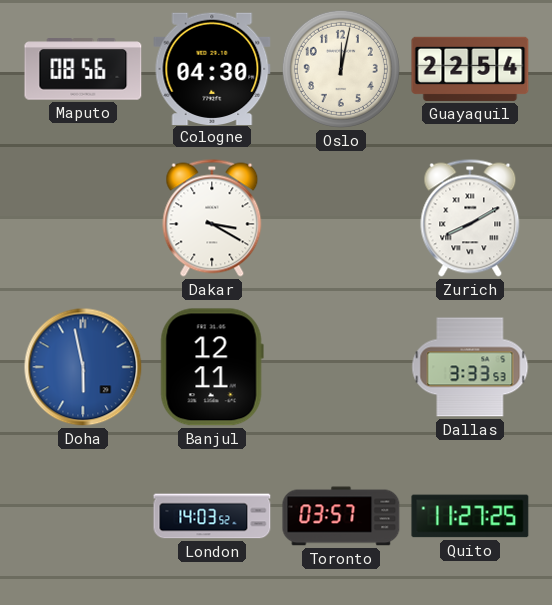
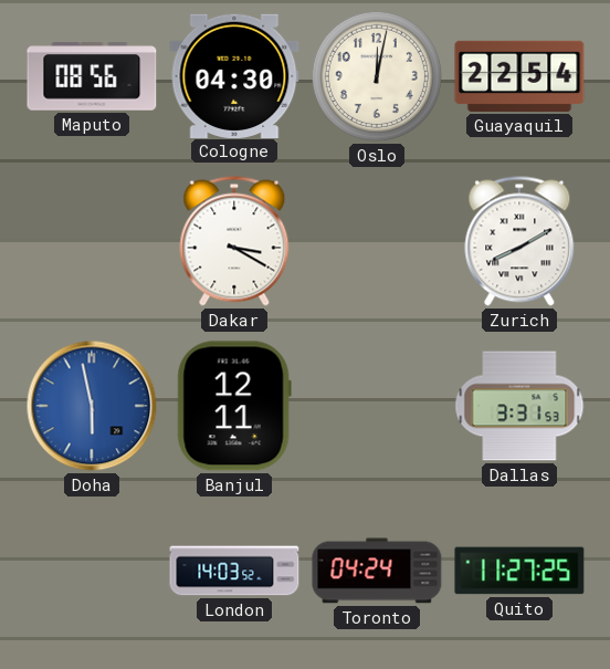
Dallas: 3:33 -> 3:31
Toronto: 03:57 -> 04:24
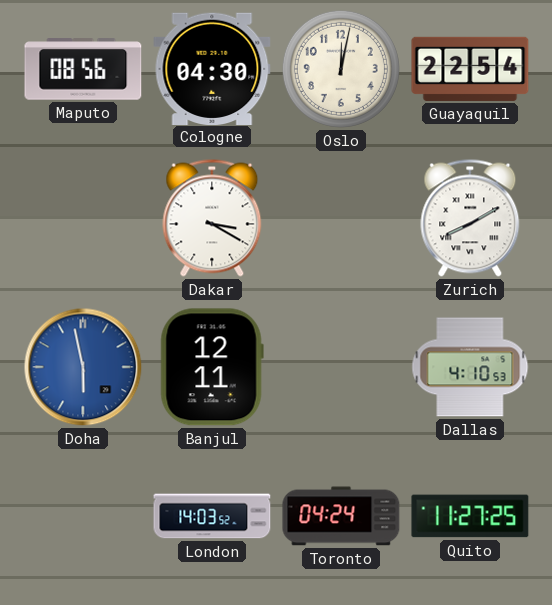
Dallas: 3:31 -> 4:10
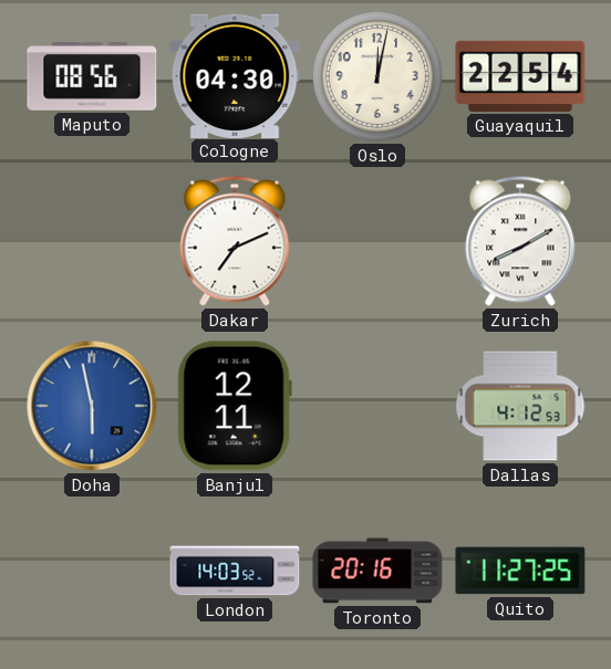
Dakar: 3:20 -> 7:11
Dallas: 4:10 -> 4:12
Toronto: 04:24 -> 20:16
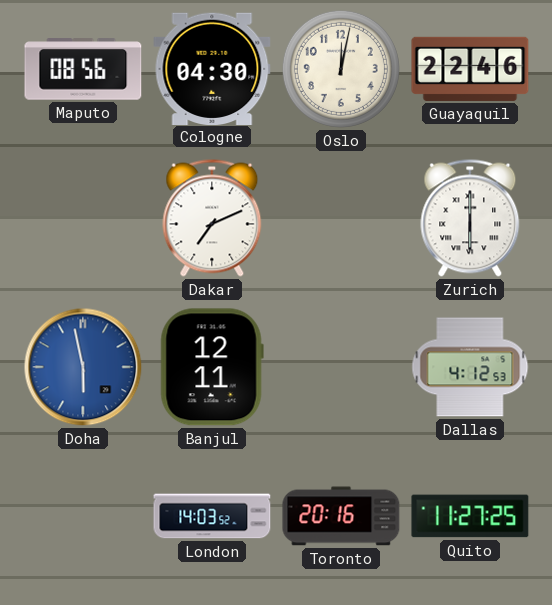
Guayaquil: 22:54 -> 22:46
Zurich: 8:10 -> 6:00
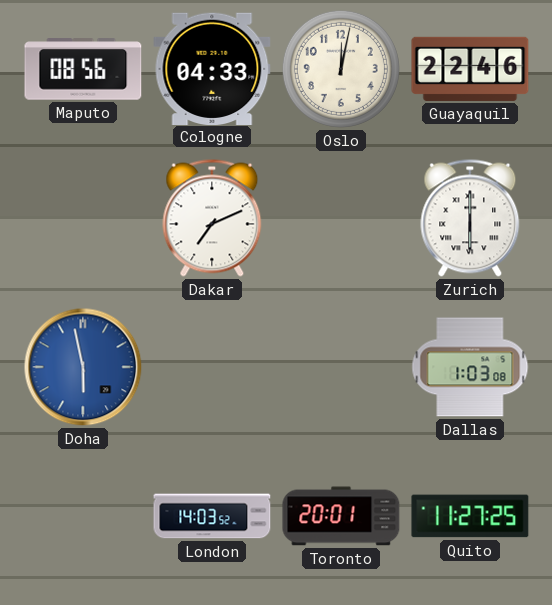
Cologne: 04:30 -> 04:33
Banjul: 12:11 -> none
Dallas: 4:12 -> 1:03
Toronto: 20:16 -> 20:01
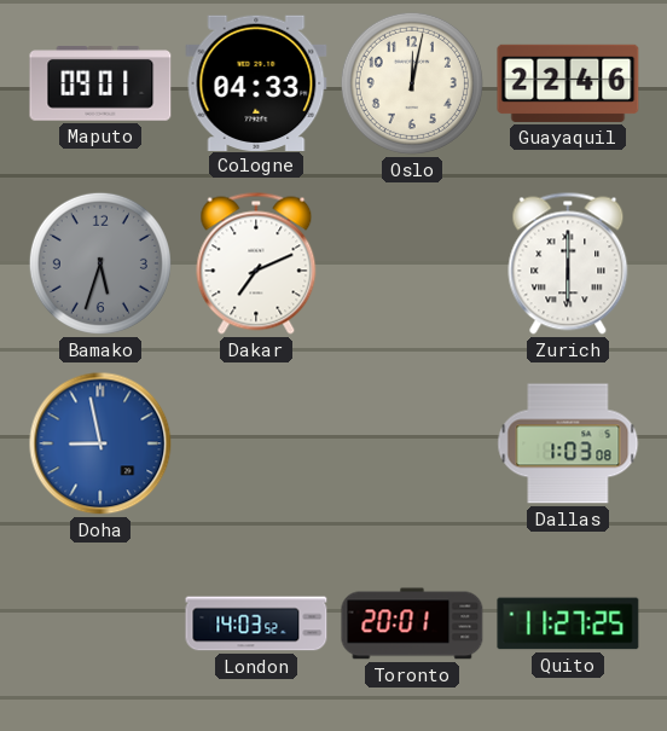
Maputo: 08:56 -> 09:01
Bamako: none -> 5:33
Doha: 5:58 -> 8:58
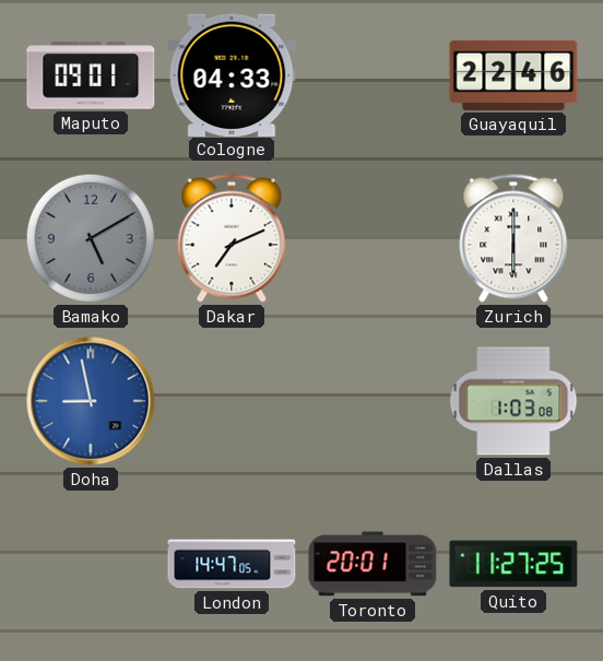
Oslo: 12:02 -> none
Bamako: 5:33 -> 5:10
London: 14:03 -> 14:47
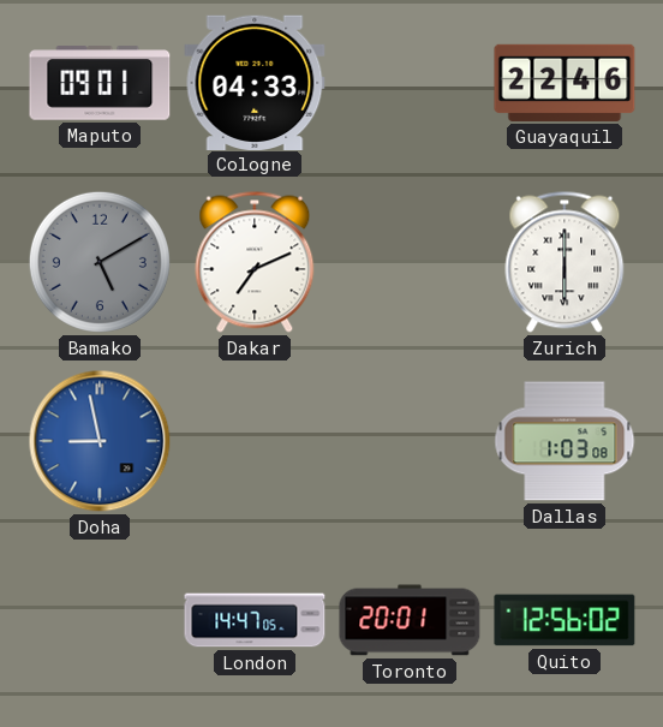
Quito: 11:27 -> 12:56
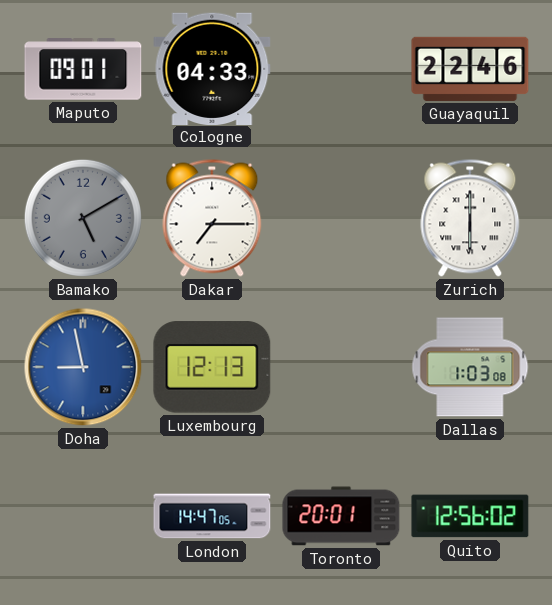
Dakar: 7:11 -> 7:15
Luxembourg: none -> 12:13
